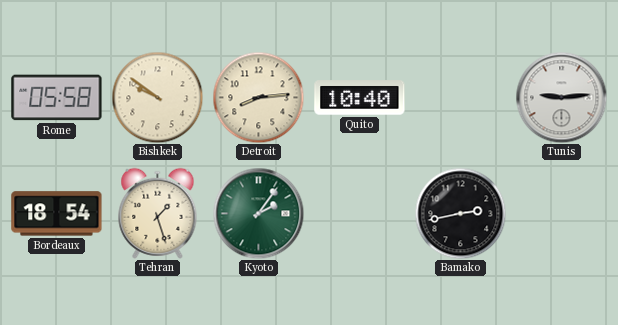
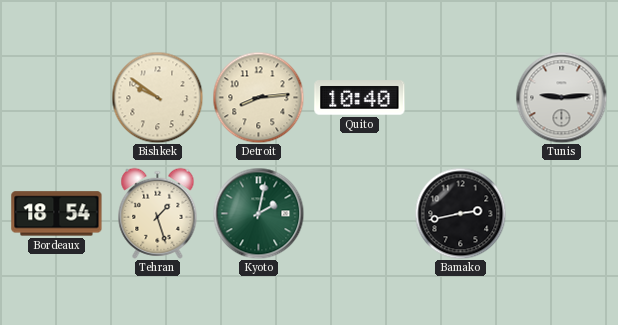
Rome: 05:58 -> none
Kyoto: 2:06 -> 2:02
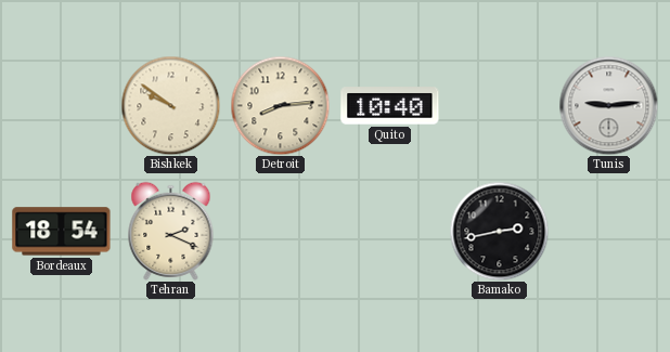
Tehran: 1:27 -> 2:19
Kyoto: 2:02 -> none
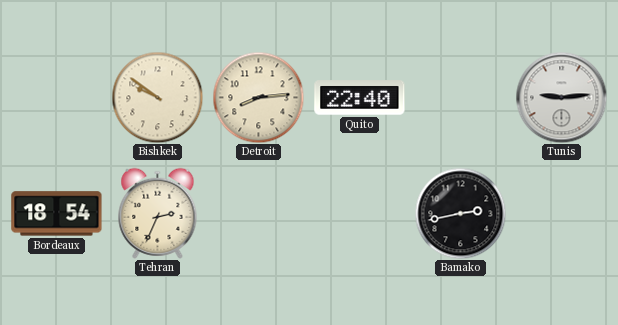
Quito: 10:40 -> 22:40
Tehran: 2:19 -> 2:34
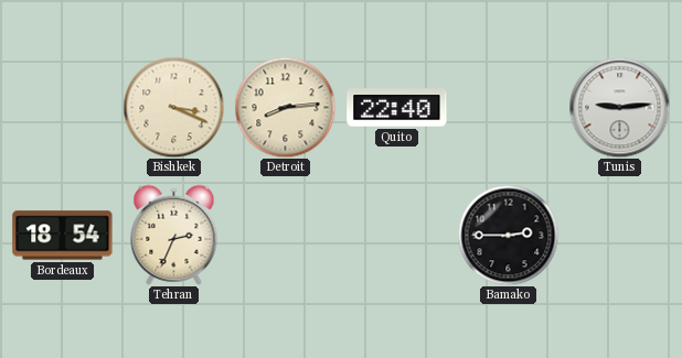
Bishkek: 9:51 -> 3:19
Bamako: 2:43 -> 2:45
